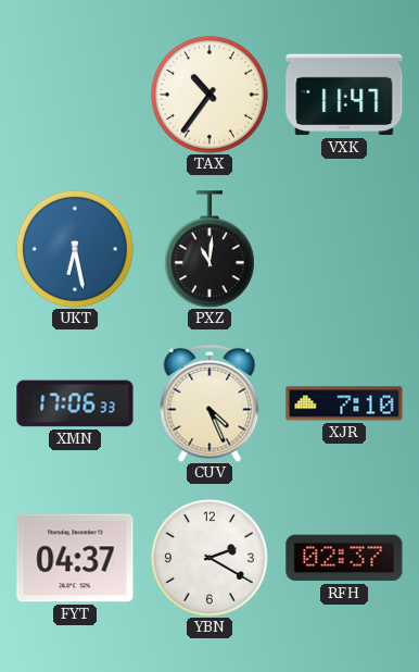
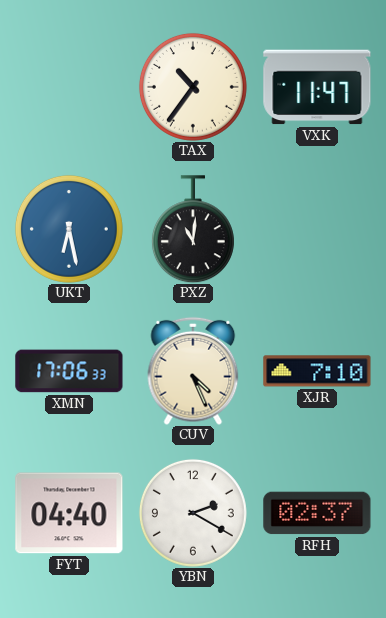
FYT: 04:37 -> 04:40
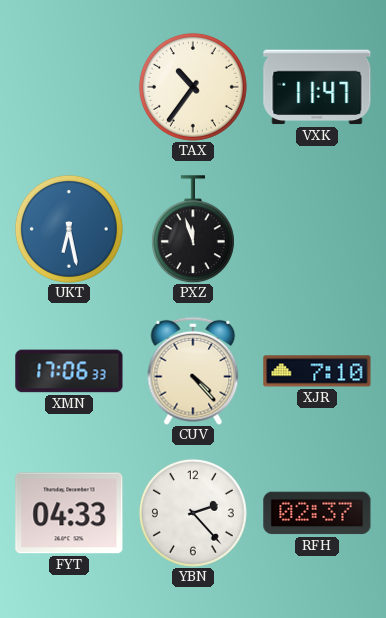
PXZ: 11:01 -> 11:57
CUV: 4:26 -> 4:23
FYT: 04:40 -> 04:33
YBN: 2:20 -> 2:23
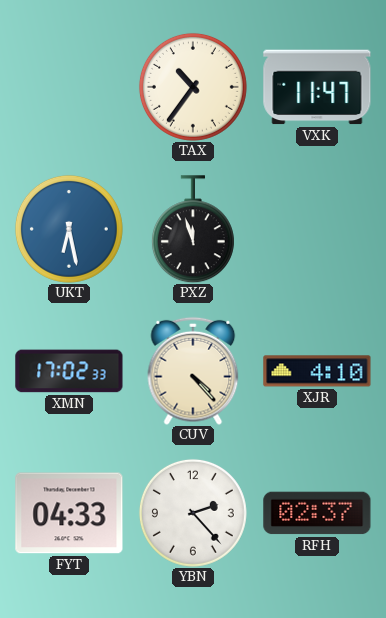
XMN: 17:06 -> 17:02
XJR: 7:10 -> 4:10
